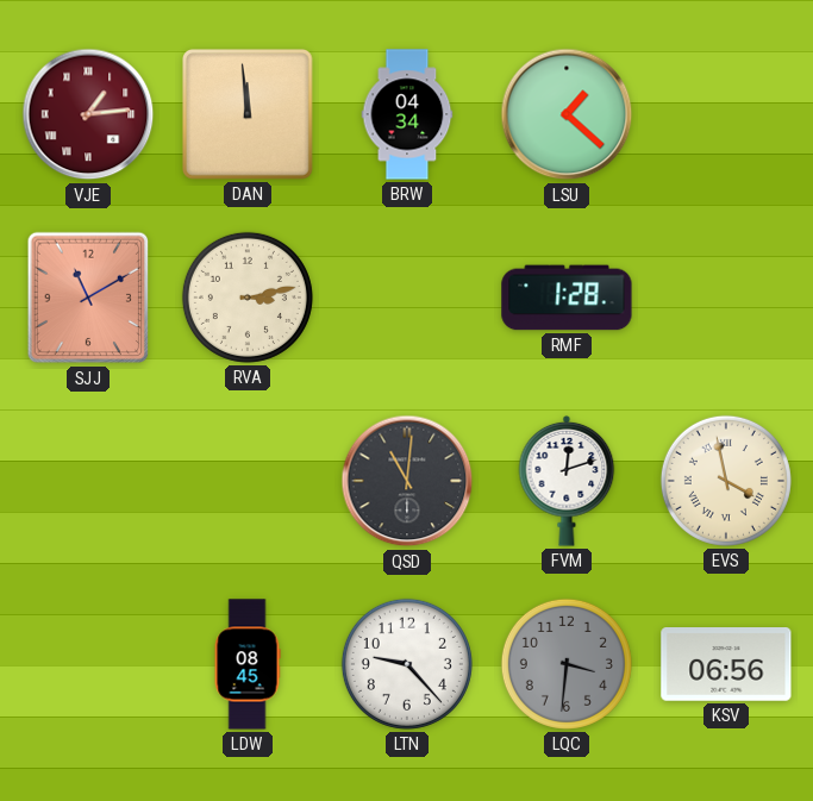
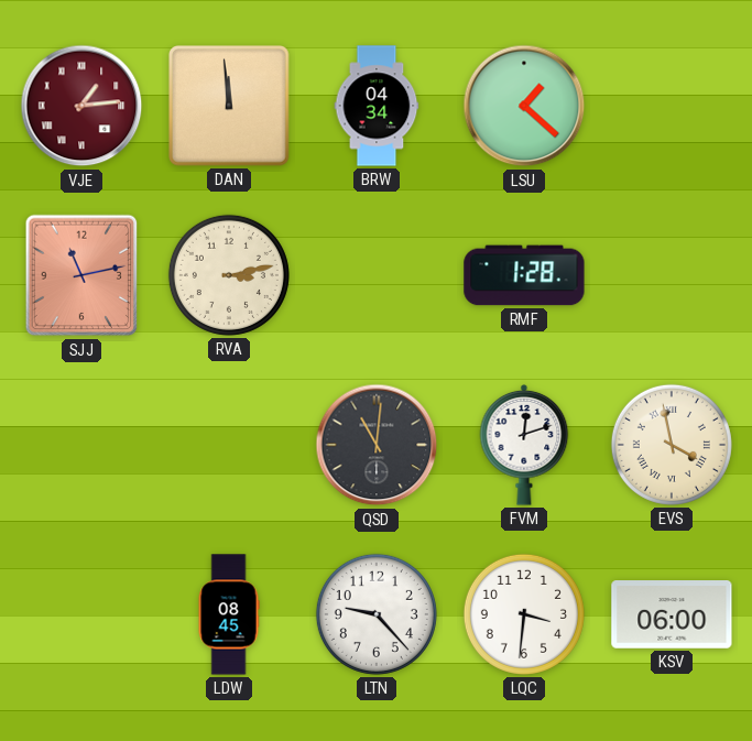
SJJ: 11:10 -> 11:13
LQC dial: grey -> white
KSV: 06:56 -> 06:00
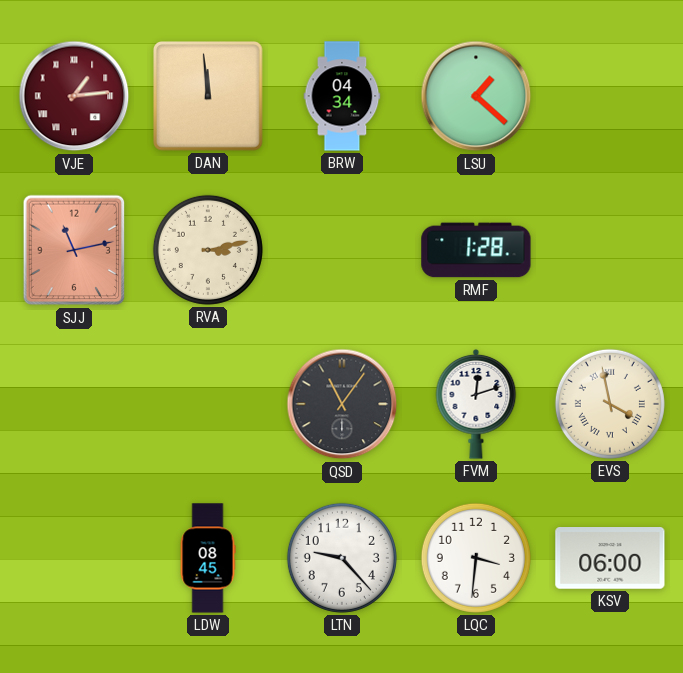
QSD: 11:01 -> 11:06
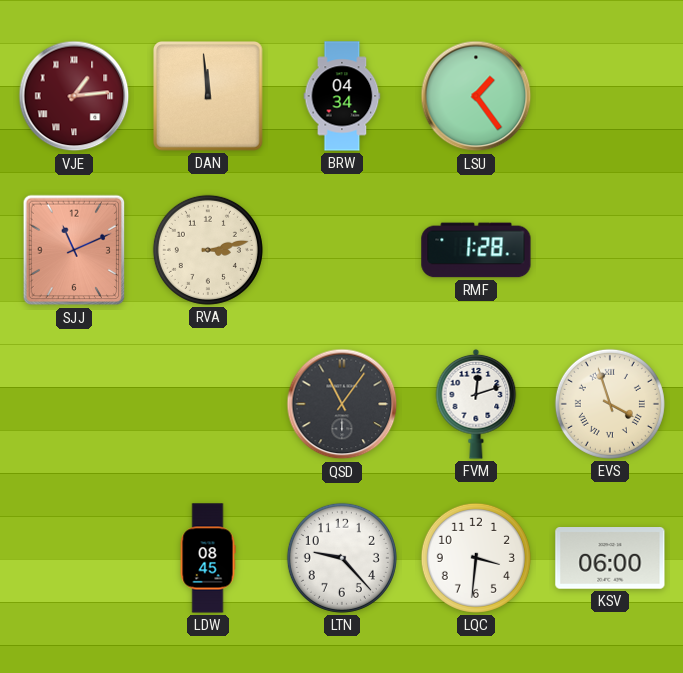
LSU: 1:22 -> 1:24
SJJ: 11:13 -> 11:11
EVS: 3:58 -> 3:57
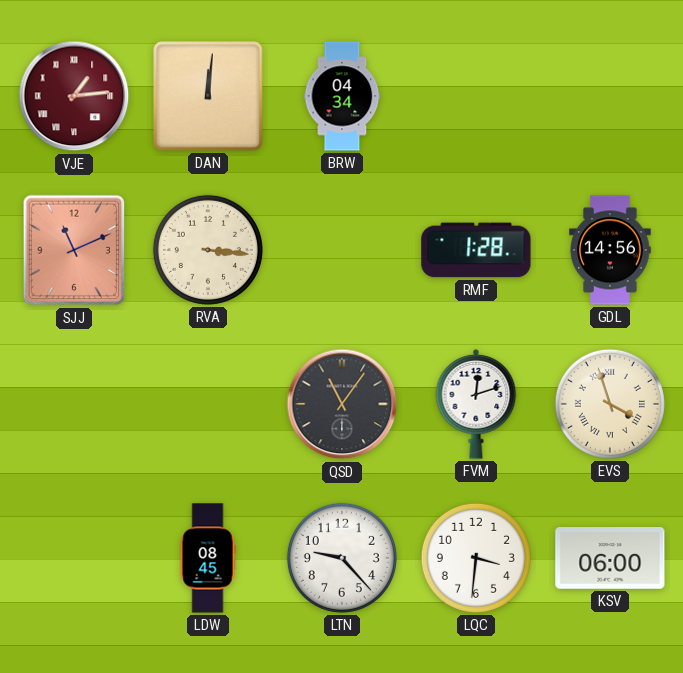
DAN: 11:59 -> 12:01
LSU: 1:24 -> none
RVA: 3:13 -> 3:16
GDL: none -> 14:56
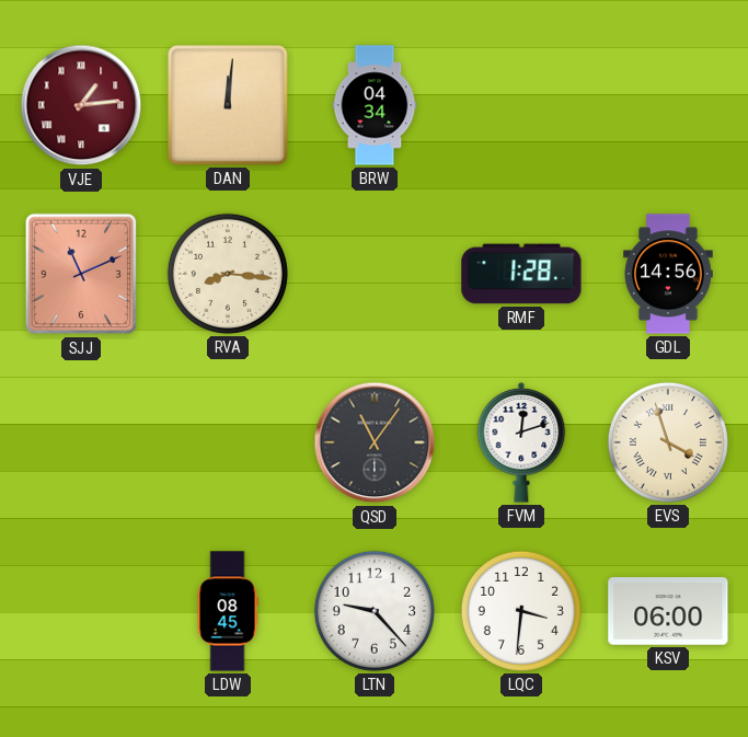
RVA: 3:16 -> 8:16
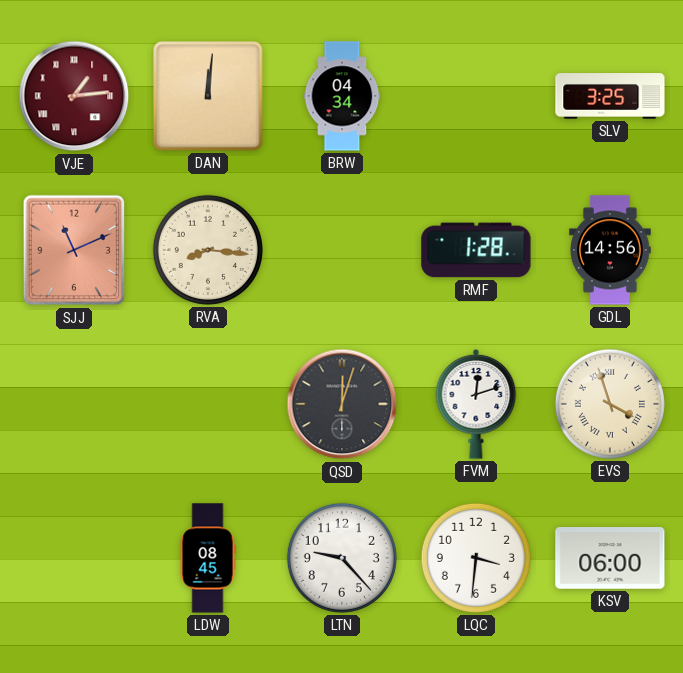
SLV: none -> 3:25
QSD: 11:06 -> 12:03
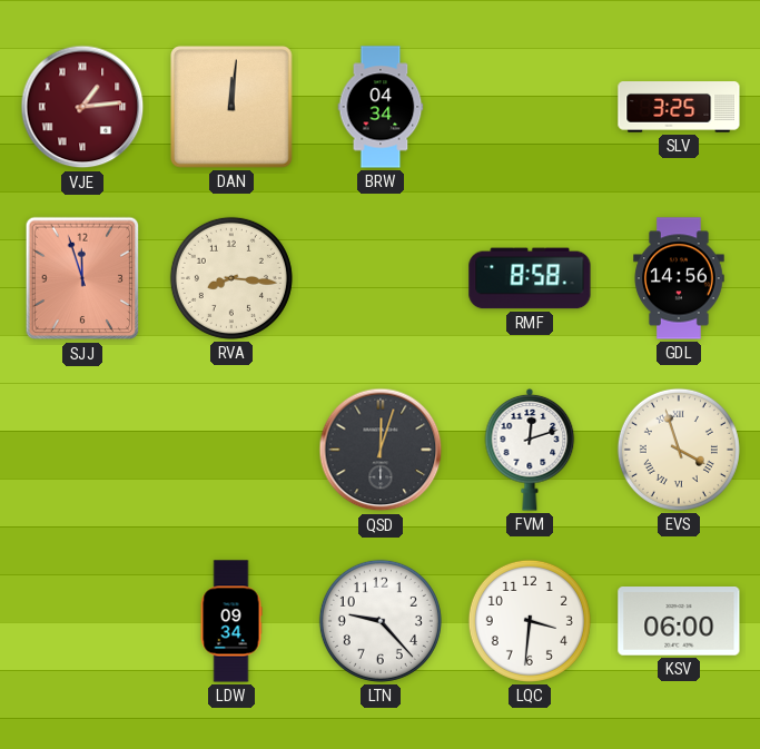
SJJ: 11:11 -> 11:57
RMF: 1:28 -> 8:58
LDW: 08:45 -> 09:34
